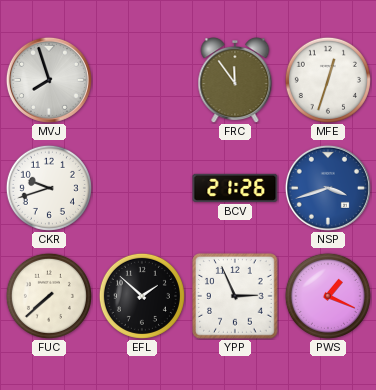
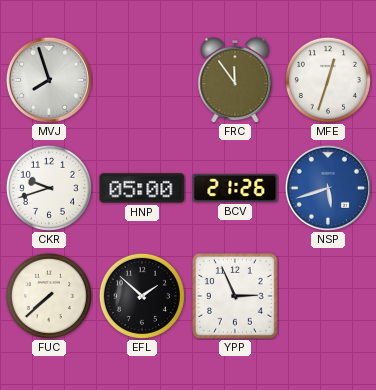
HNP: none -> 05:00
NSP: 3:42 -> 5:42
PWS: 1:19 -> none
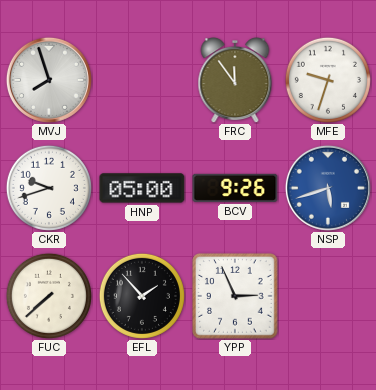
MFE: 12:33 -> 9:33
BCV: 21:26 -> 9:26
EFL: 1:52 -> 1:53
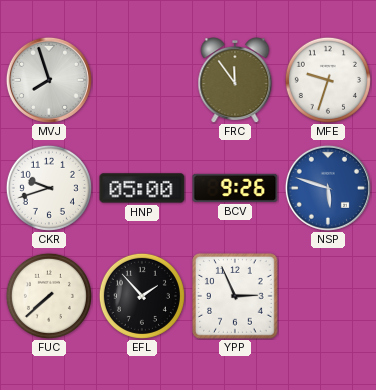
NSP: 5:42 -> 5:48
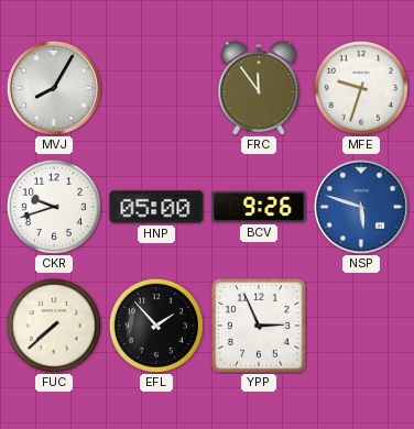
MVJ: 7:57 -> 8:05
